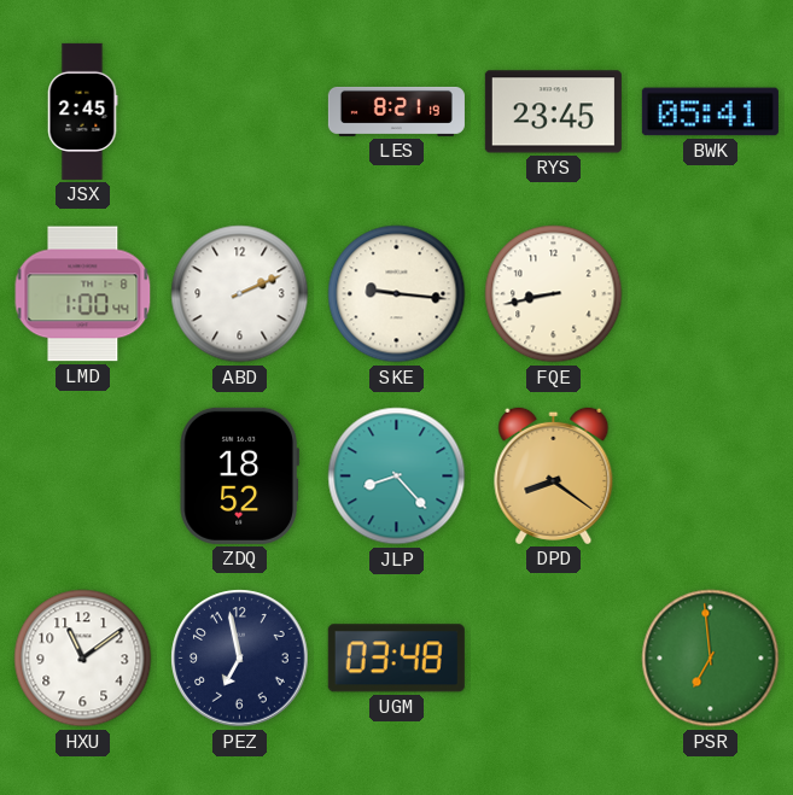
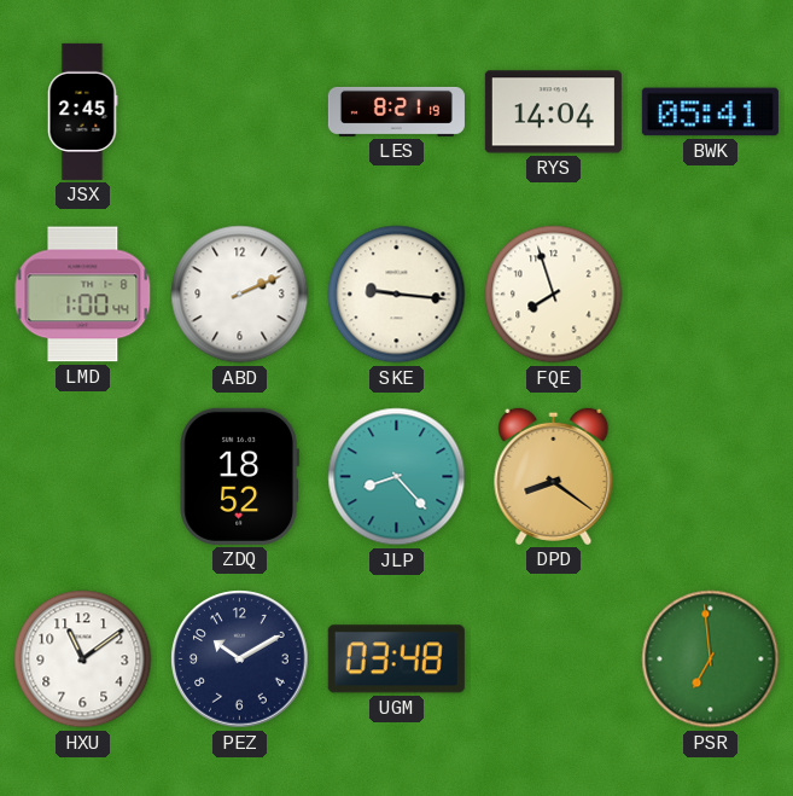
RYS: 23:45 -> 14:04
FQE: 8:43 -> 7:57
PEZ: 6:58 -> 10:10
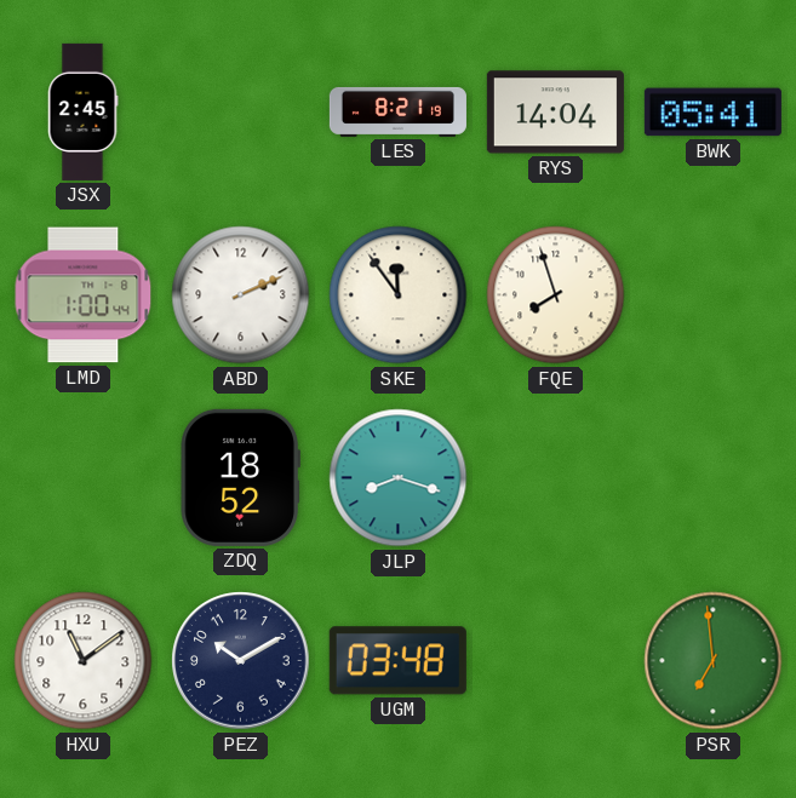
SKE: 9:16 -> 11:54
JLP: 8:23 -> 8:18
DPD: 8:21 -> none
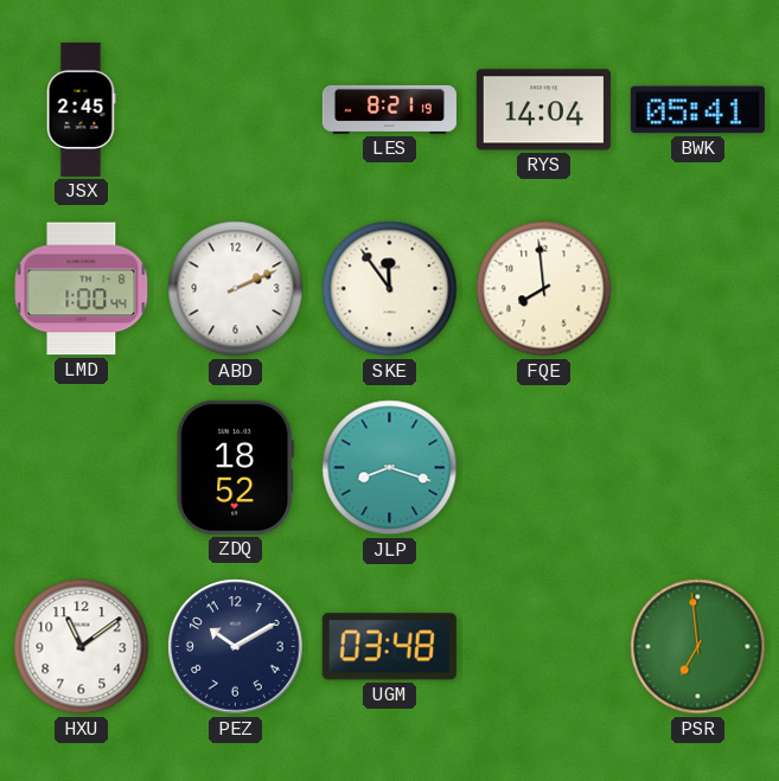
FQE: 7:57 -> 7:59
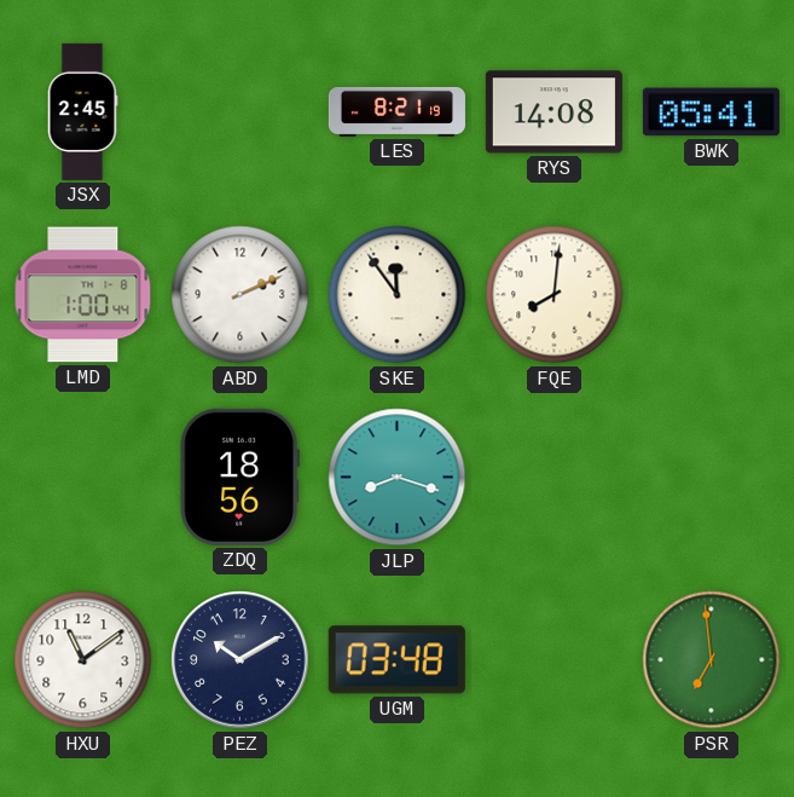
RYS: 14:04 -> 14:08
FQE: 7:59 -> 8:01
ZDQ: 18:52 -> 18:56
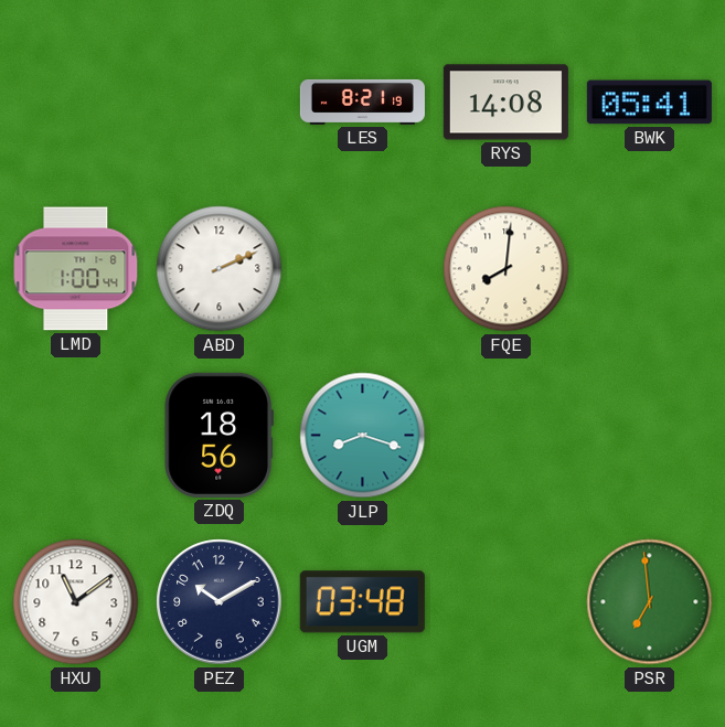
JSX: 2:45 -> none
SKE: 11:54 -> none
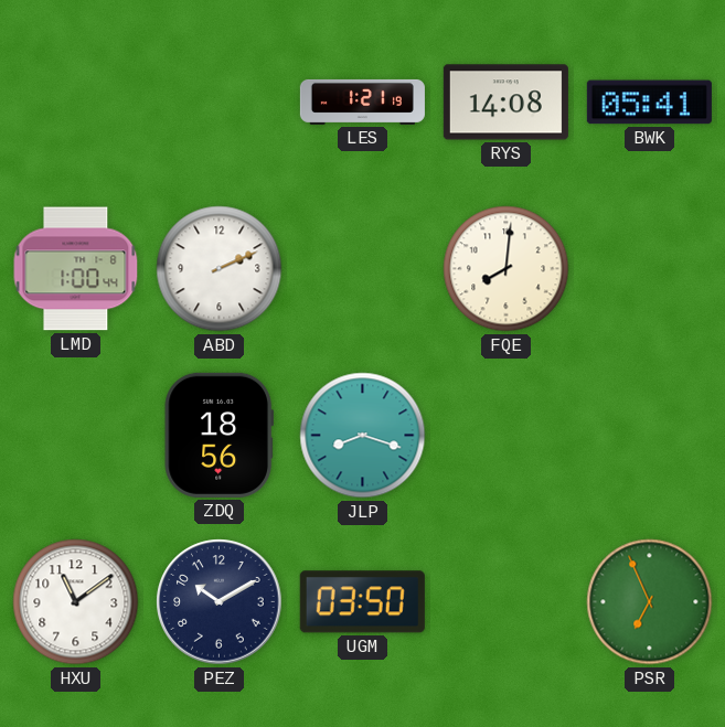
LES: 8:21 -> 1:21
UGM: 03:48 -> 03:50
PSR: 6:59 -> 6:56
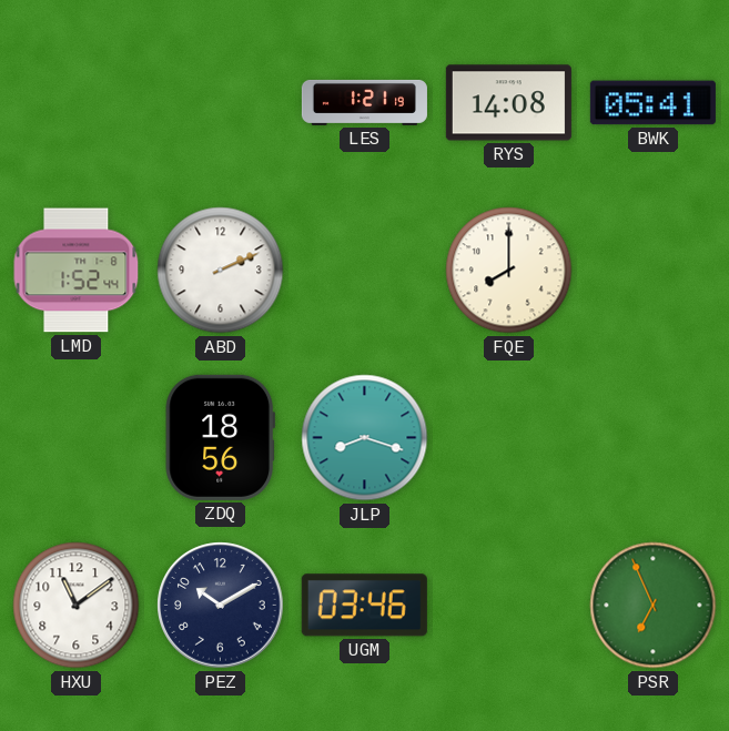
LMD: 1:00 -> 1:52
FQE: 8:01 -> 8:00
UGM: 03:50 -> 03:46
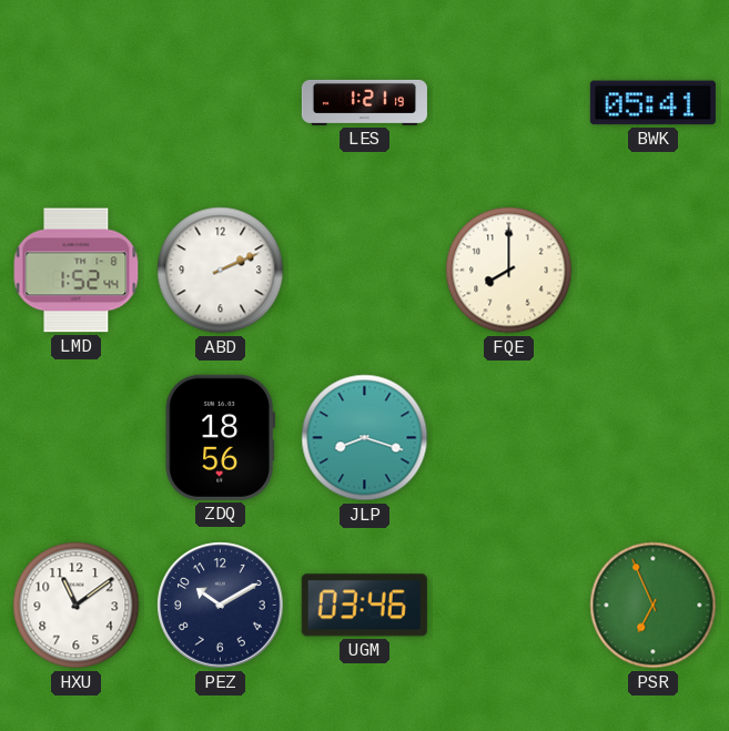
RYS: 14:08 -> none
